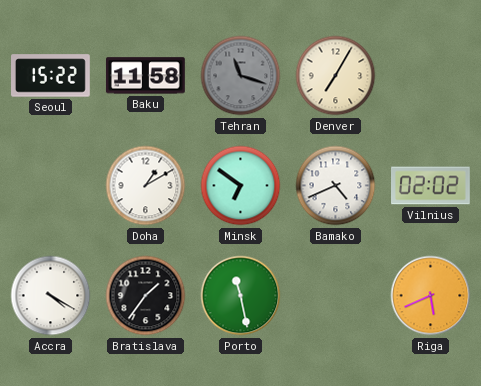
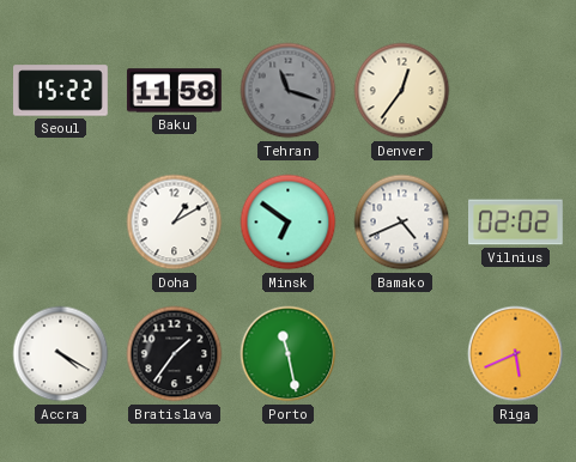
Denver: 7:05 -> 12:36
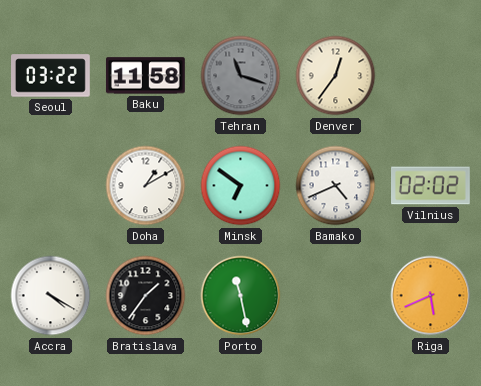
Seoul: 15:22 -> 03:22
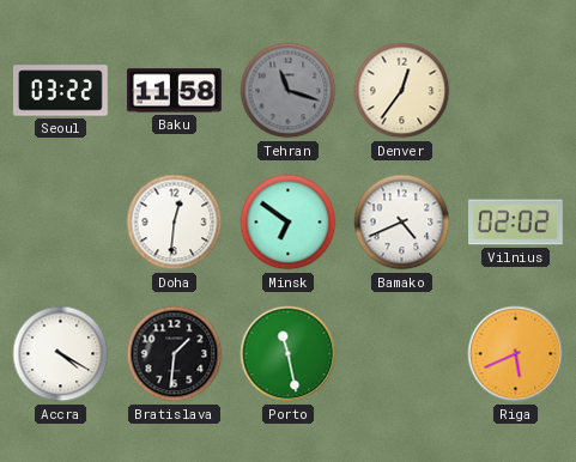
Doha: 1:10 -> 12:31
Bratislava: 1:36 -> 1:31
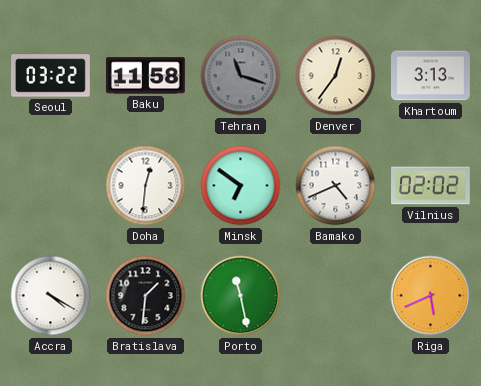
Khartoum: none -> 3:13
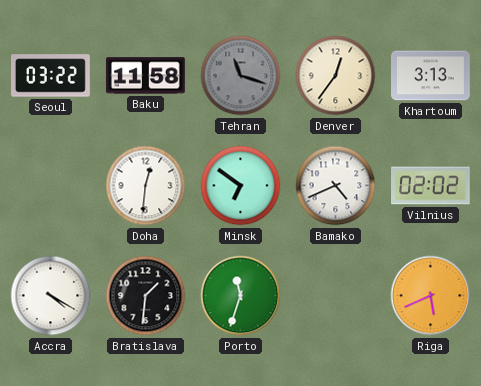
Porto: 11:28 -> 11:33
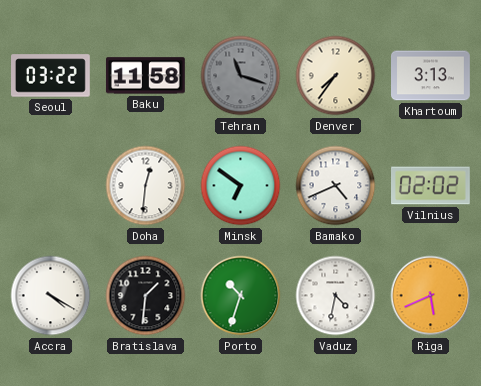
Denver: 12:36 -> 7:36
Porto: 11:33 -> 10:33
Vaduz: none -> 4:32
